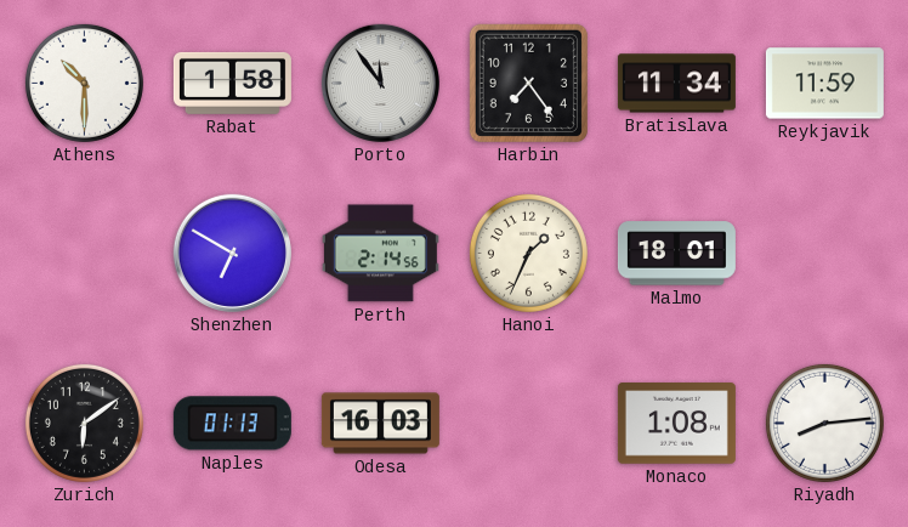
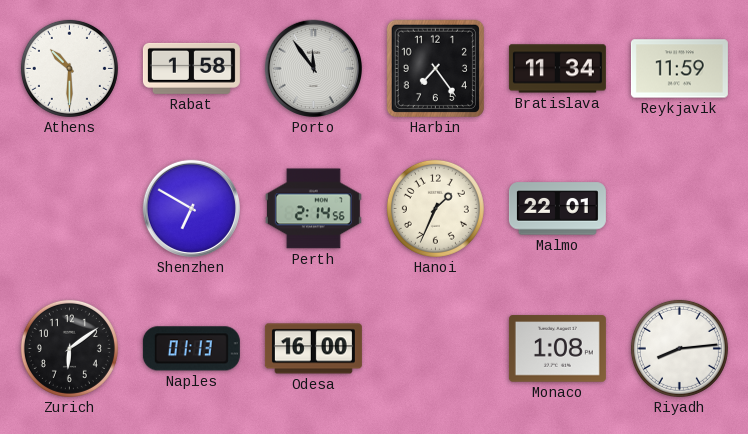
Malmo: 18:01 -> 22:01
Odesa: 16:03 -> 16:00
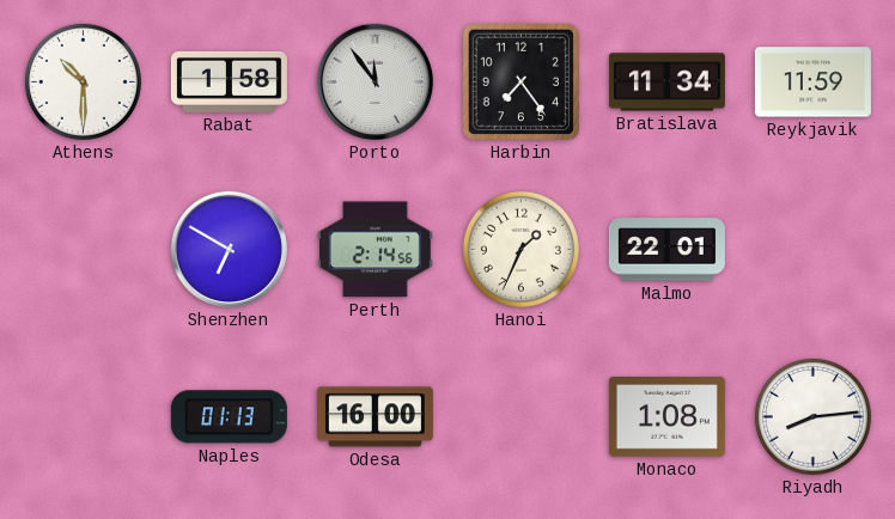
Zurich: 6:09 -> none
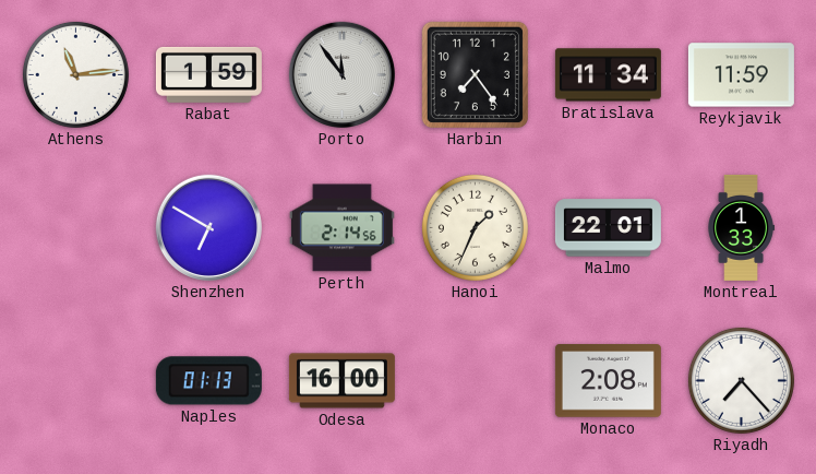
Athens: 10:30 -> 11:14
Rabat: 1:58 -> 1:59
Montreal: none -> 1:33
Monaco: 1:08 -> 2:08
Riyadh: 8:14 -> 7:23
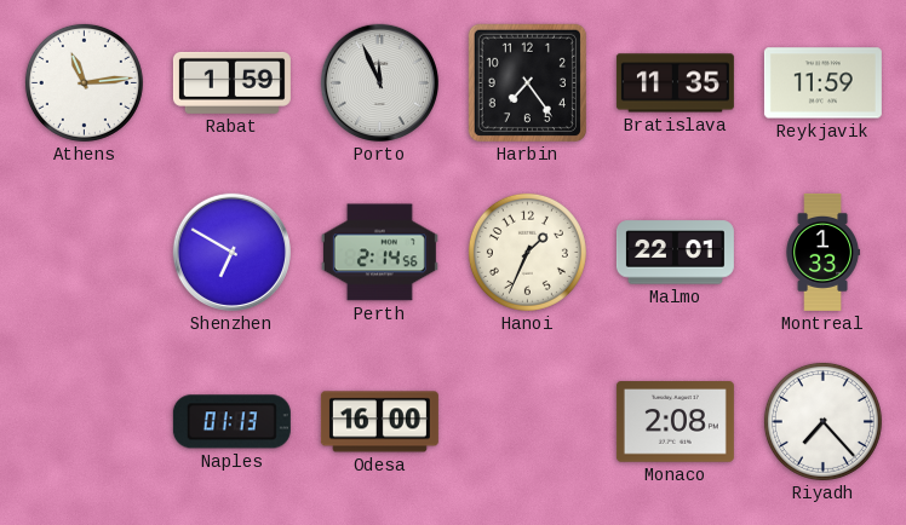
Porto: 11:54 -> 11:56
Bratislava: 11:34 -> 11:35
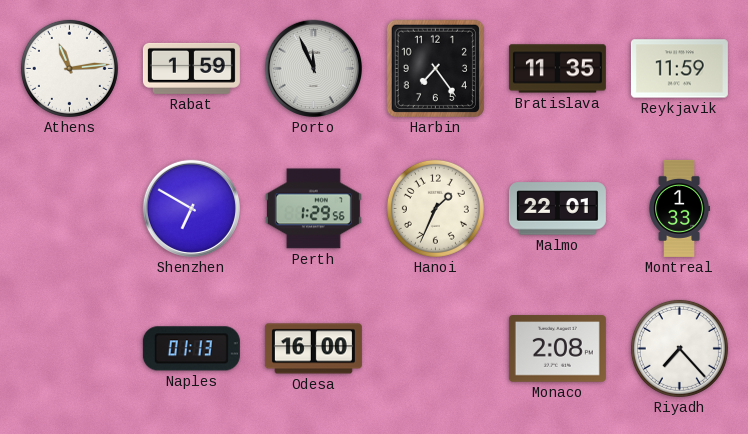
Perth: 2:14 -> 1:29
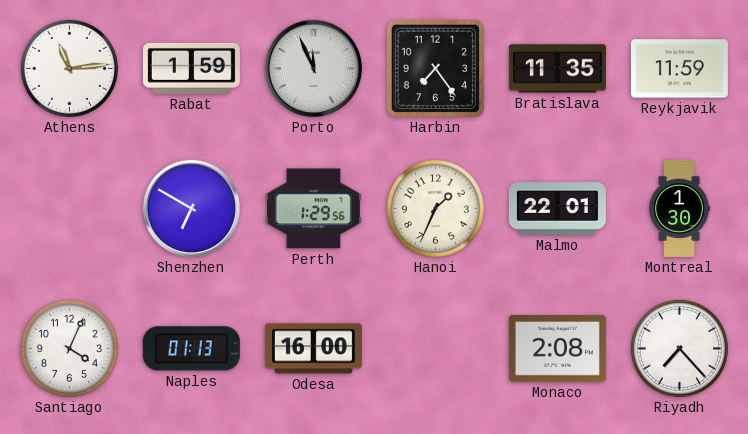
Montreal: 1:33 -> 1:30
Santiago: none -> 4:04
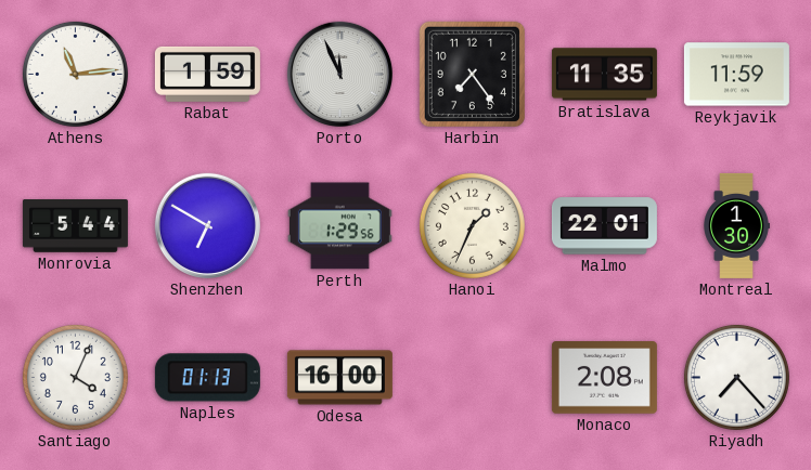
Monrovia: none -> 5:44
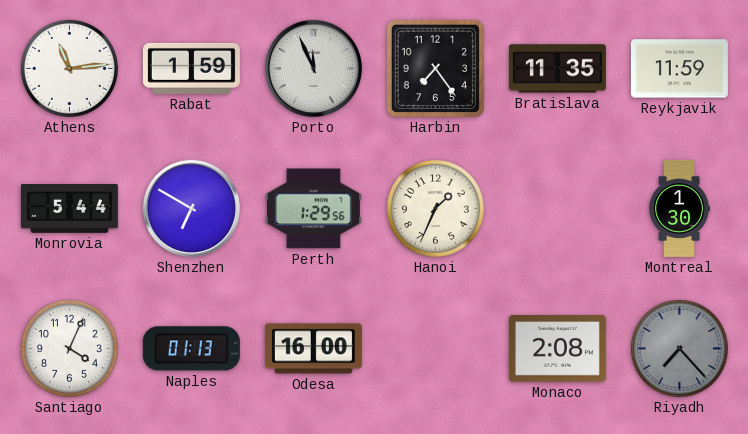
Malmo: 22:01 -> none
Riyadh dial: white -> grey
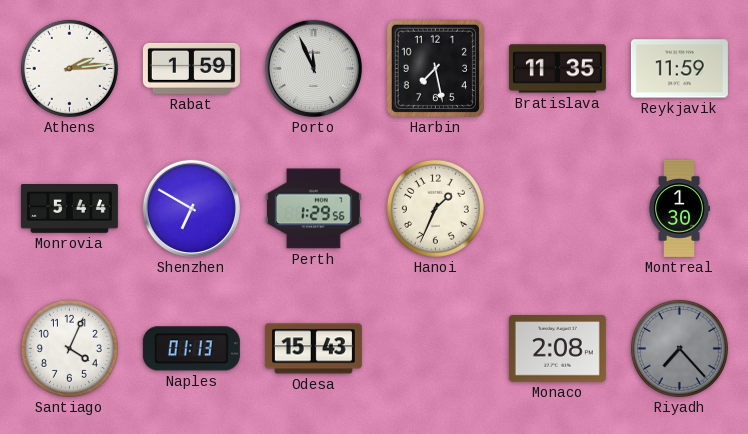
Athens: 11:14 -> 2:14
Harbin: 7:24 -> 7:28
Odesa: 16:00 -> 15:43
